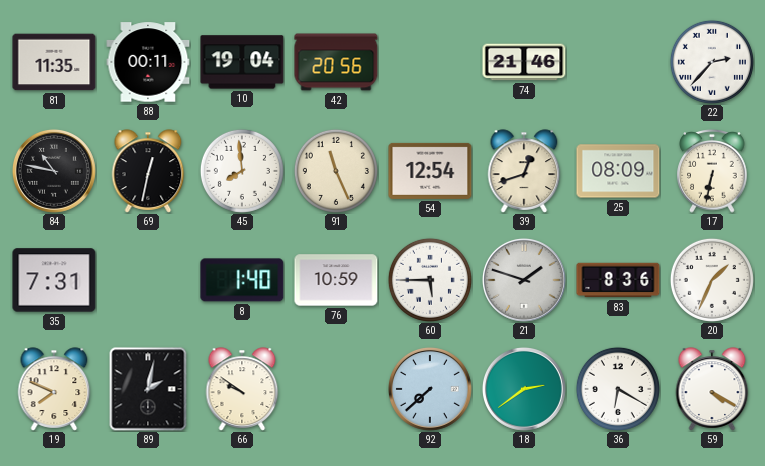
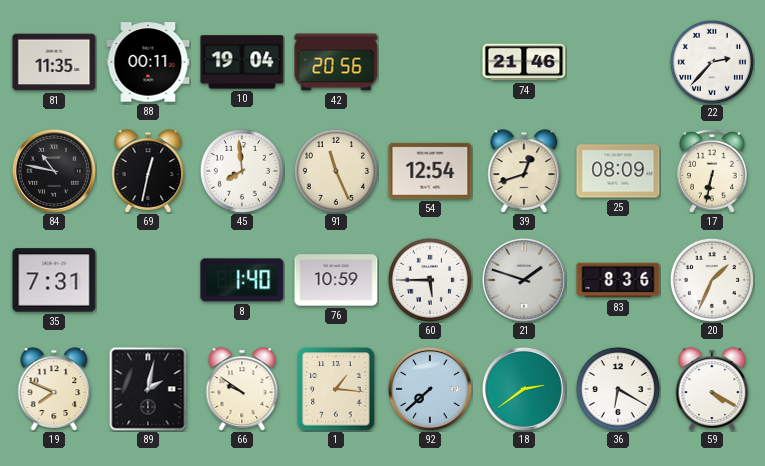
1: none -> 1:16
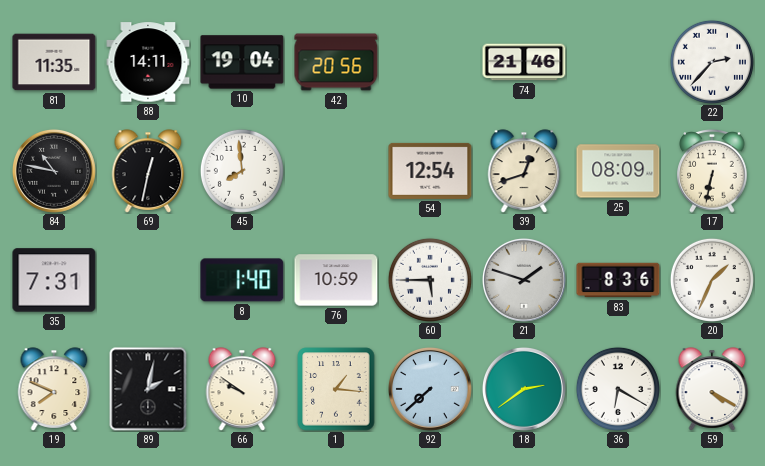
88: 00:11 -> 14:11
91: 11:26 -> none
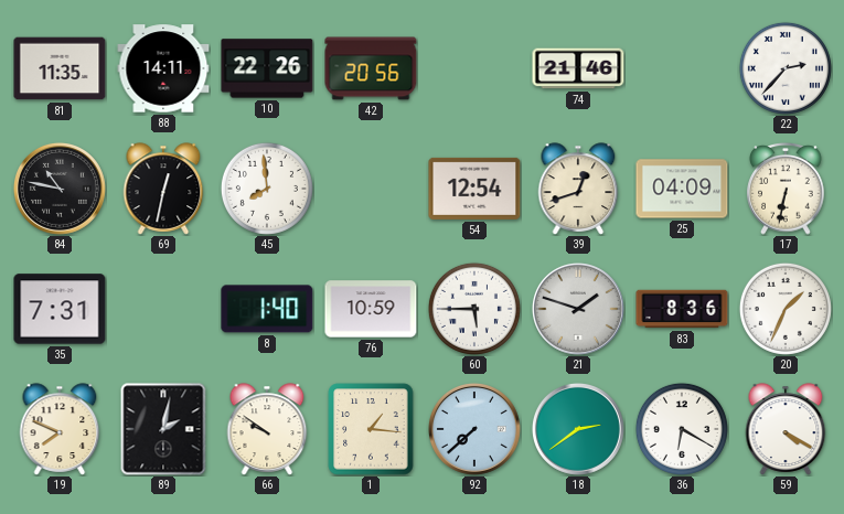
10: 19:04 -> 22:26
25: 08:09 -> 04:09
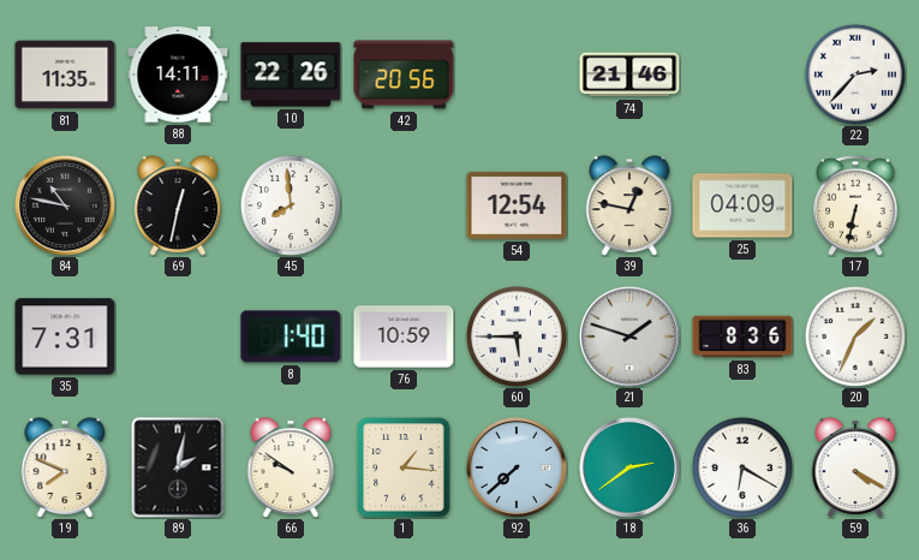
39: 12:42 -> 12:47
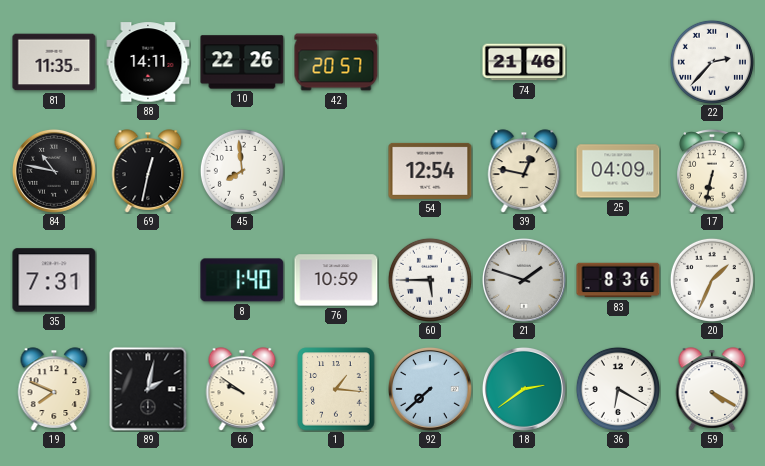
42: 20:56 -> 20:57
